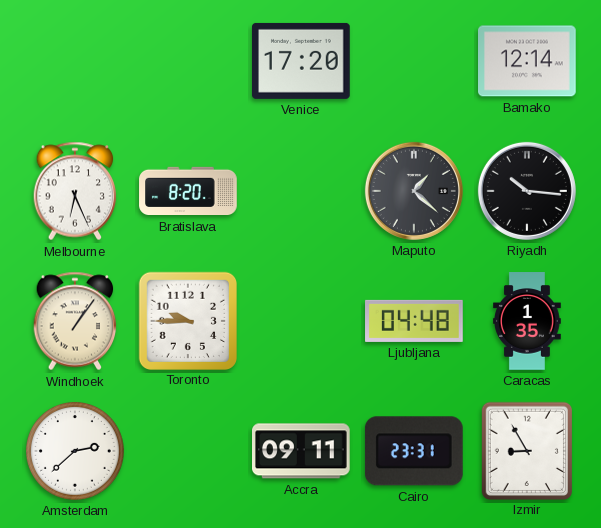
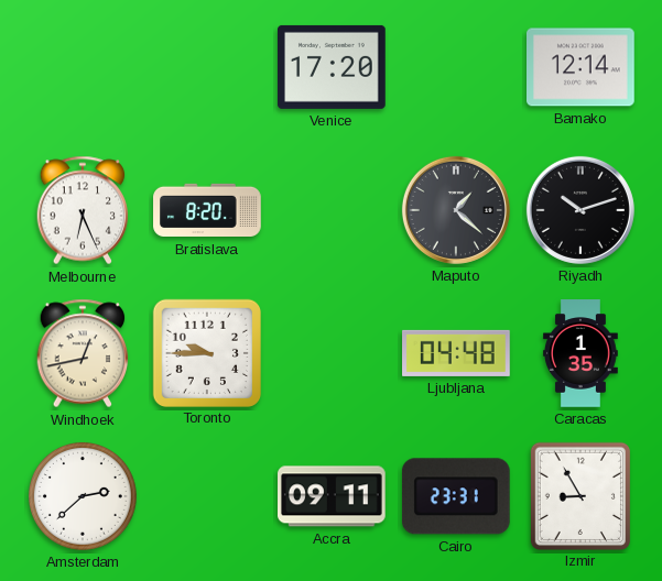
Riyadh: 10:16 -> 10:12
Windhoek: 1:06 -> 12:43
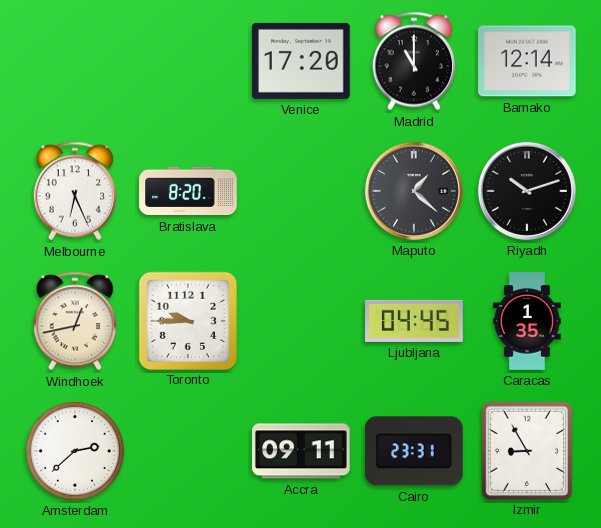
Madrid: none -> 11:00
Ljubljana: 04:48 -> 04:45
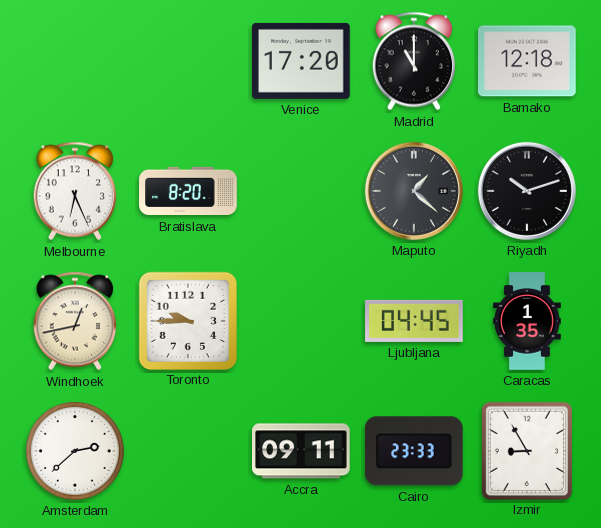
Bamako: 12:14 -> 12:18
Cairo: 23:31 -> 23:33
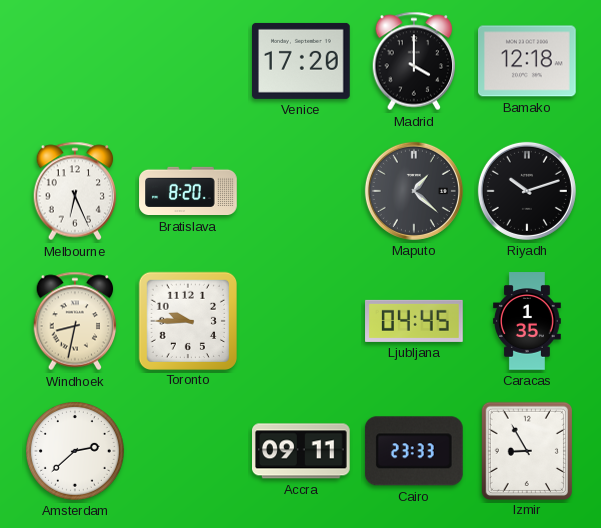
Madrid: 11:00 -> 4:00
Windhoek: 12:43 -> 8:32
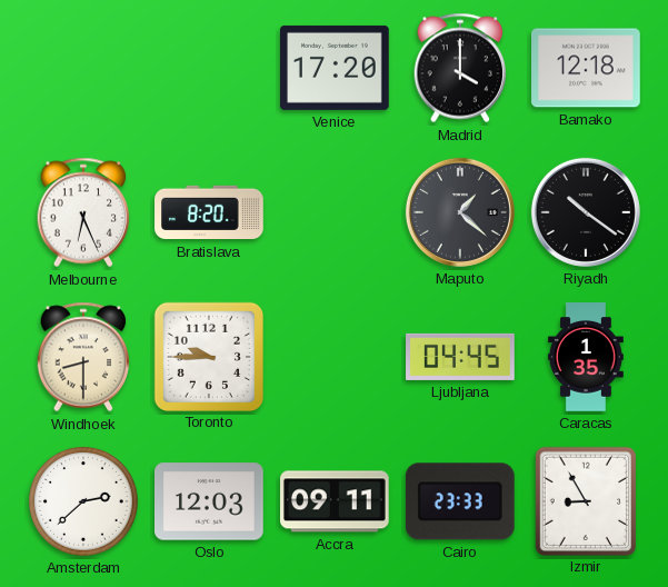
Riyadh: 10:12 -> 10:21
Windhoek: 8:32 -> 8:30
Oslo: none -> 12:03
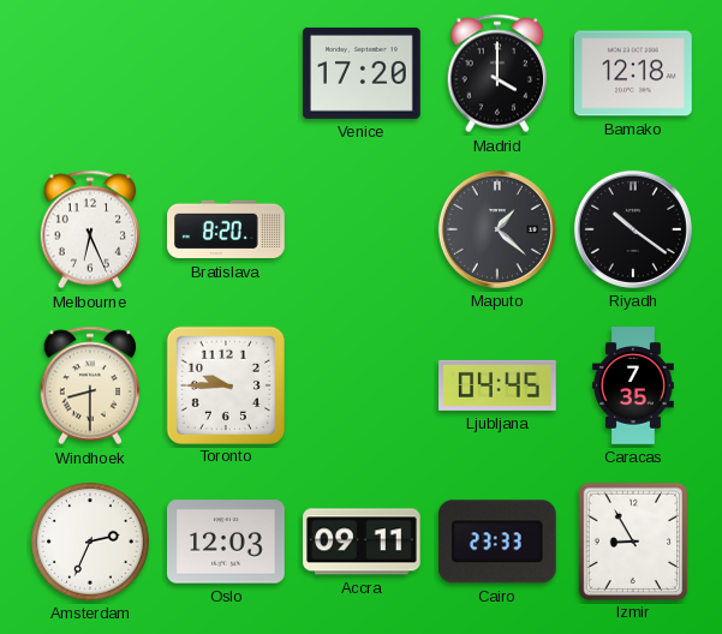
Caracas: 1:35 -> 7:35
Amsterdam: 2:38 -> 2:34
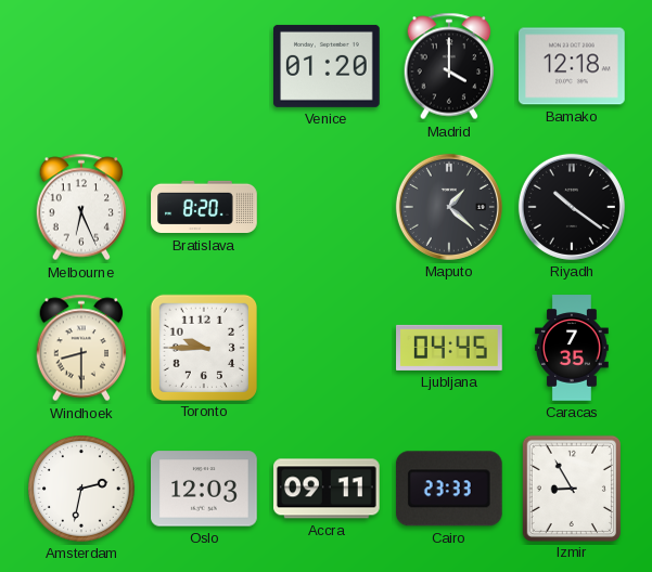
Venice: 17:20 -> 01:20
Amsterdam: 2:34 -> 2:32
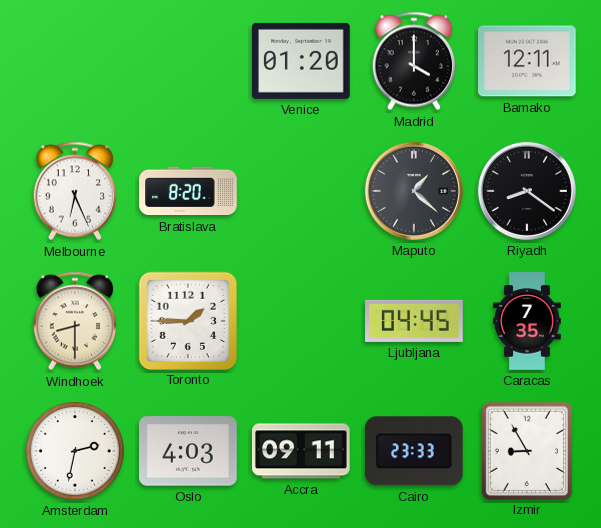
Bamako: 12:18 -> 12:11
Riyadh: 10:21 -> 8:21
Toronto: 9:45 -> 1:45
Oslo: 12:03 -> 4:03
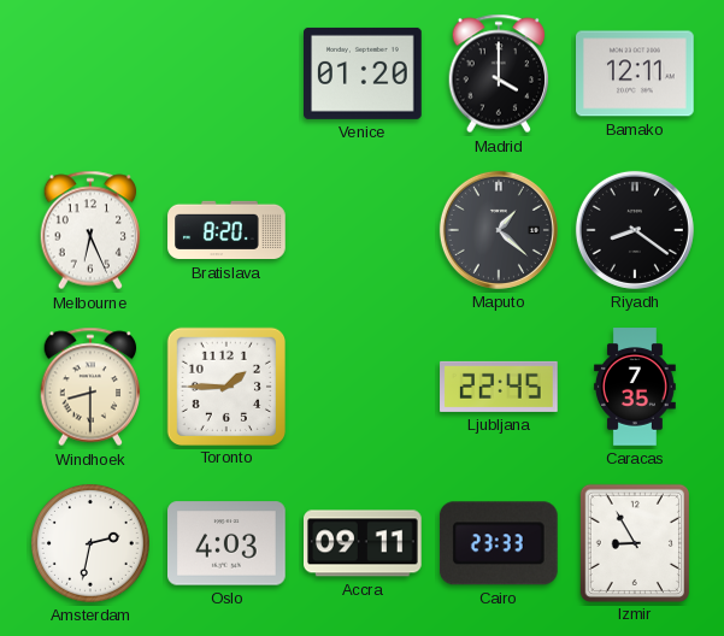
Ljubljana: 04:45 -> 22:45
